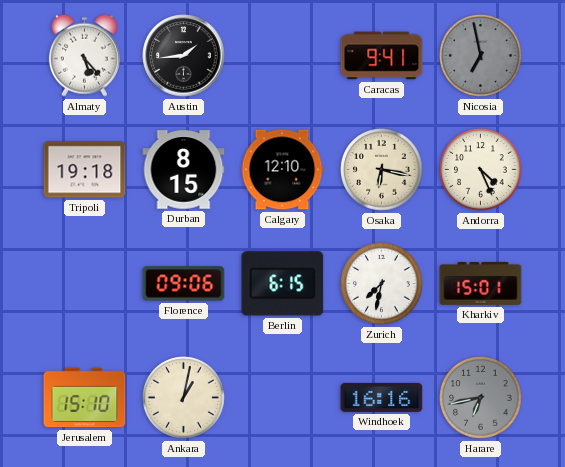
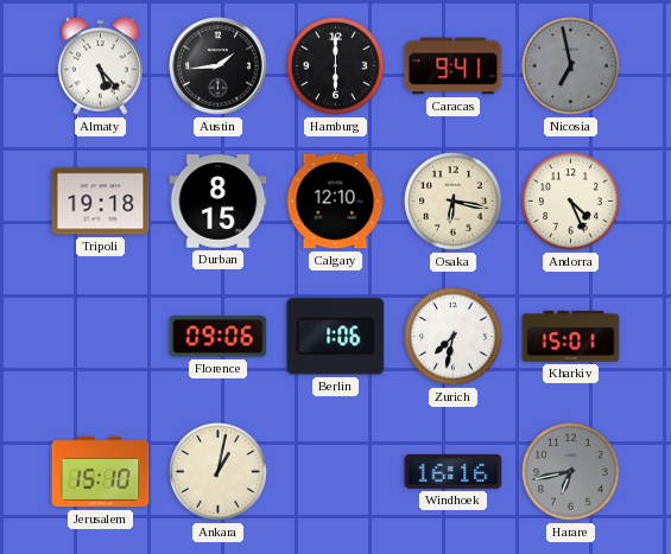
Hamburg: none -> 6:00
Berlin: 6:15 -> 1:06
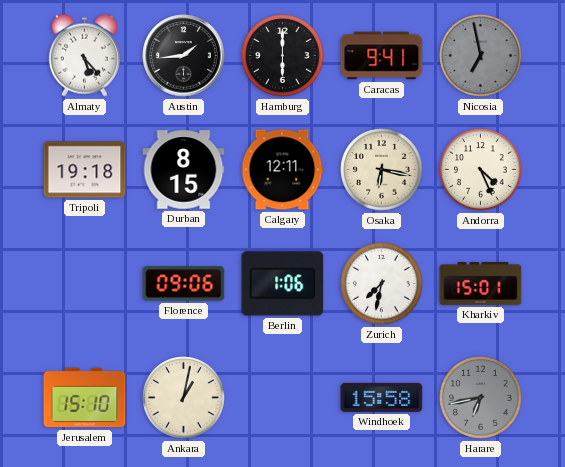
Calgary: 12:10 -> 12:11
Windhoek: 16:16 -> 15:58
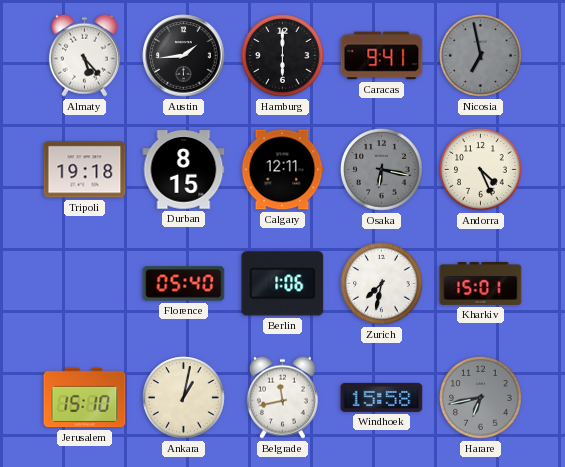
Osaka dial: cream -> grey
Florence: 09:06 -> 05:40
Belgrade: none -> 11:43
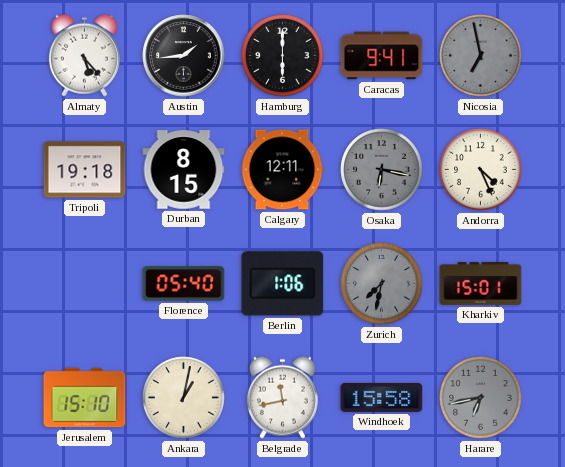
Zurich dial: white -> grey
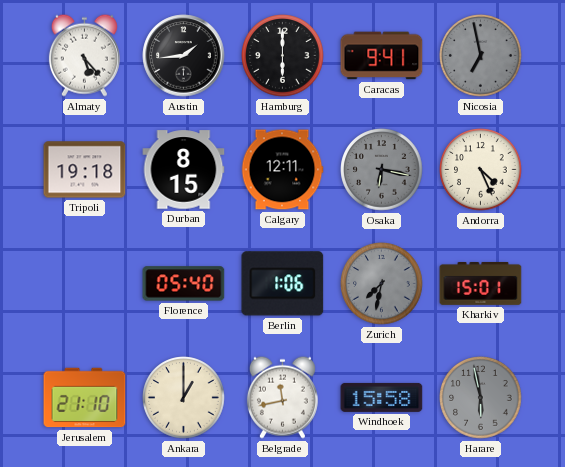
Jerusalem: 15:10 -> 21:10
Ankara: 1:02 -> 1:00
Harare: 6:43 -> 5:58
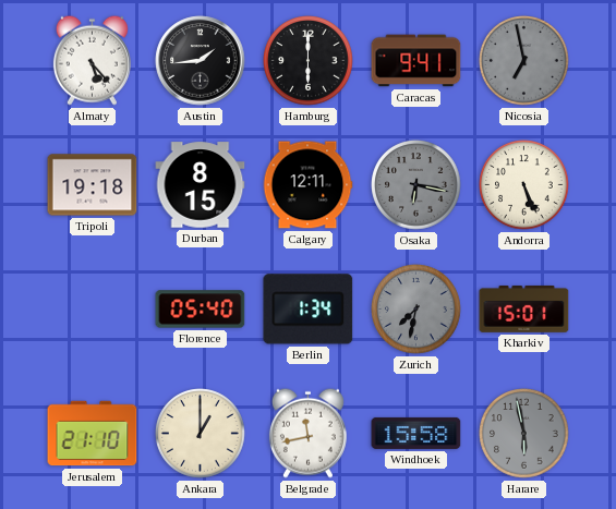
Andorra: 4:26 -> 5:26
Berlin: 1:06 -> 1:34
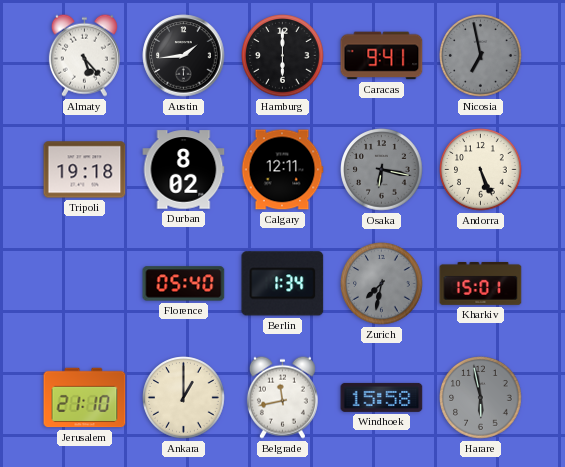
Durban: 8:15 -> 8:02
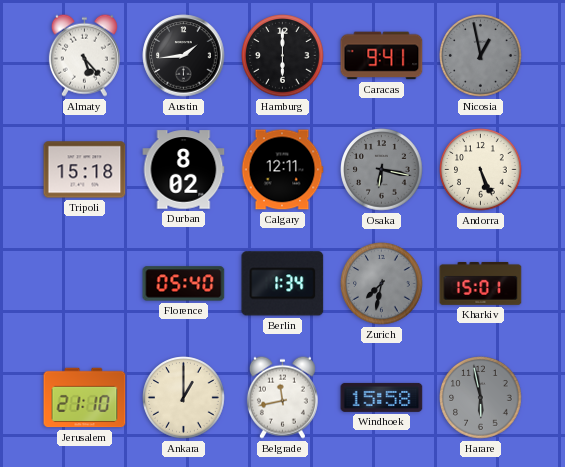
Nicosia: 6:58 -> 12:58
Tripoli: 19:18 -> 15:18
